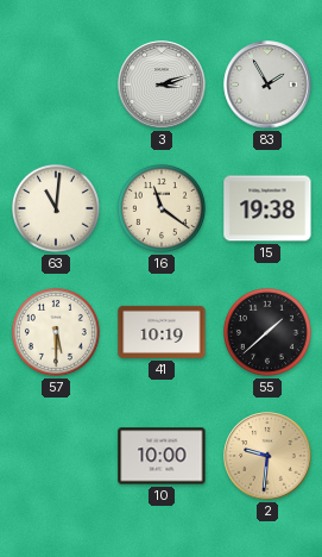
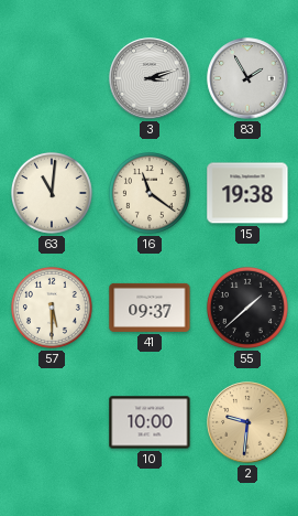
41: 10:19 -> 09:37
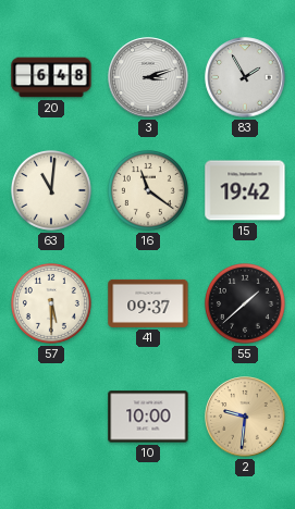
20: none -> 6:48
15: 19:38 -> 19:42
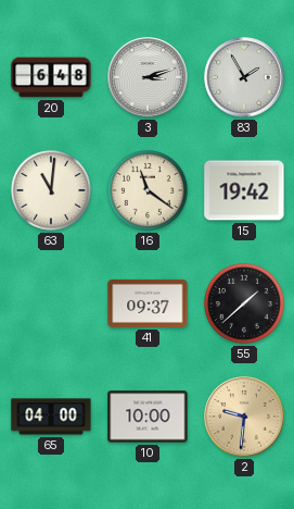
57: 5:30 -> none
65: none -> 04:00
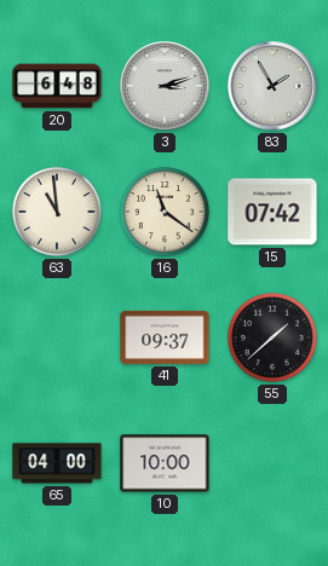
63: 11:01 -> 10:59
15: 19:42 -> 07:42
2: 9:31 -> none
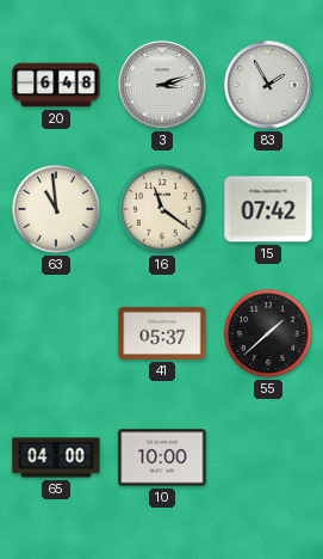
41: 09:37 -> 05:37
